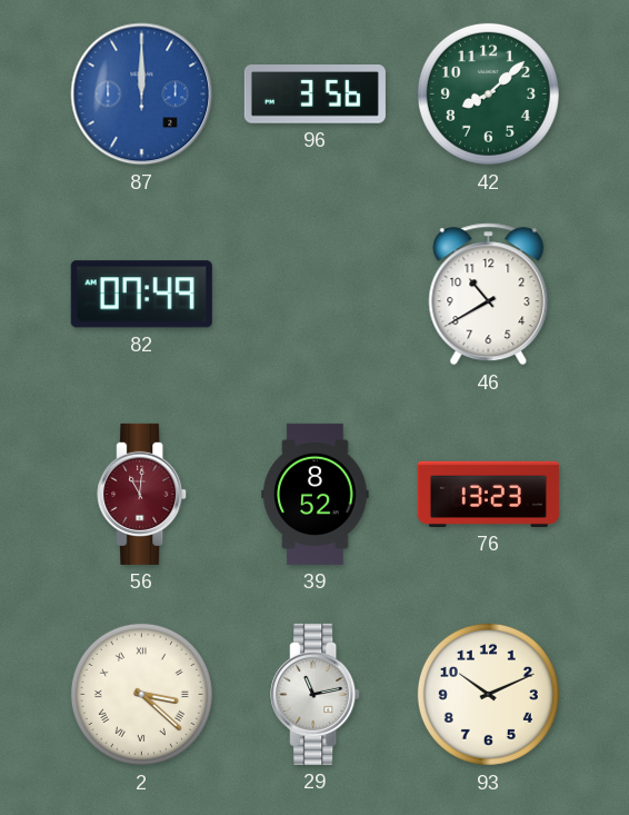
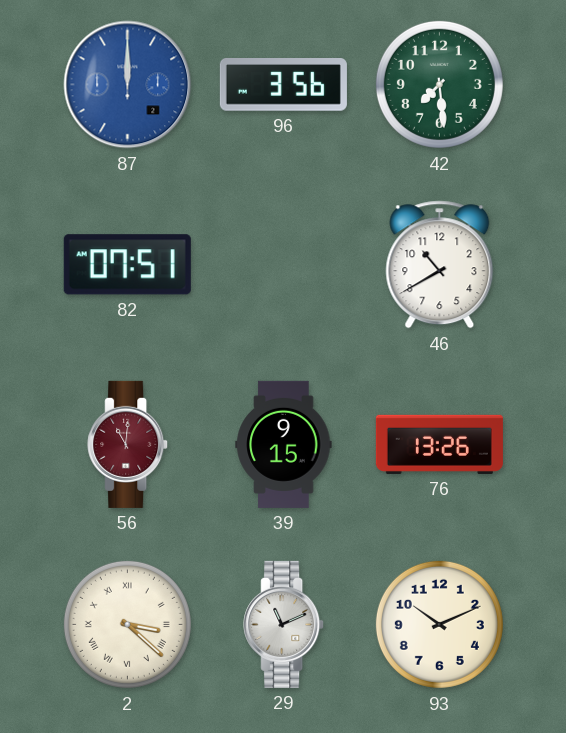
42: 8:08 -> 7:29
82: 07:49 -> 07:51
39: 8:52 -> 9:15
76: 13:23 -> 13:26
29: 11:13 -> 11:11
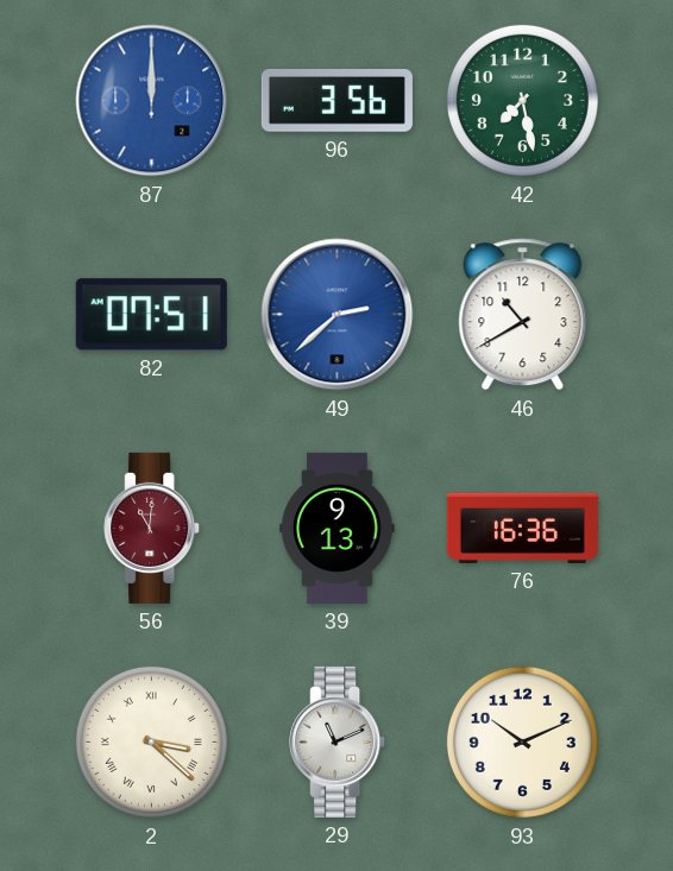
42: 7:29 -> 7:28
49: none -> 2:38
39: 9:15 -> 9:13
76: 13:26 -> 16:36
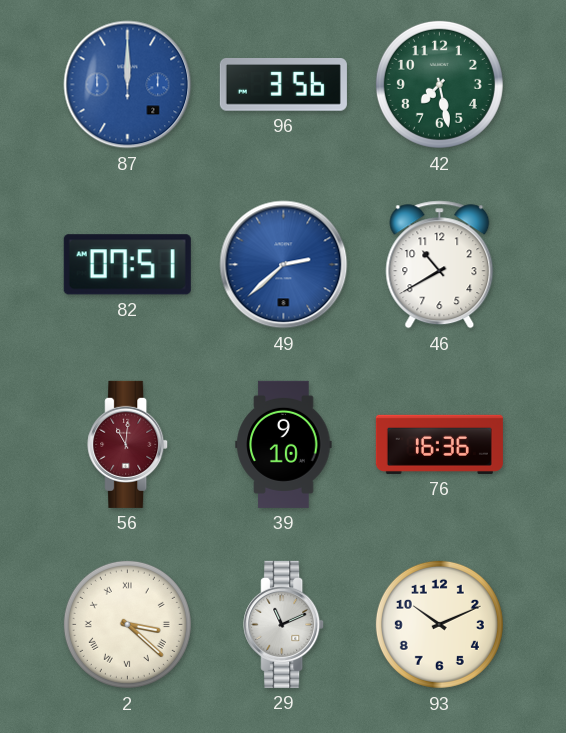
39: 9:13 -> 9:10
